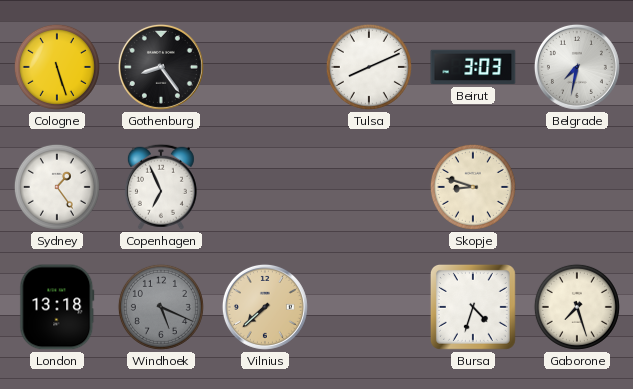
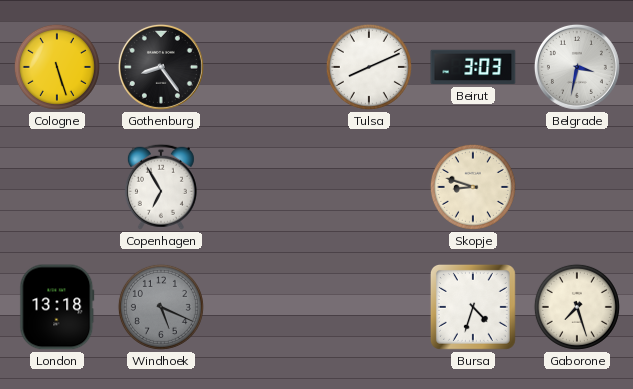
Belgrade: 7:32 -> 3:32
Sydney: 1:24 -> none
Copenhagen: 6:56 -> 6:55
Vilnius: 7:38 -> none
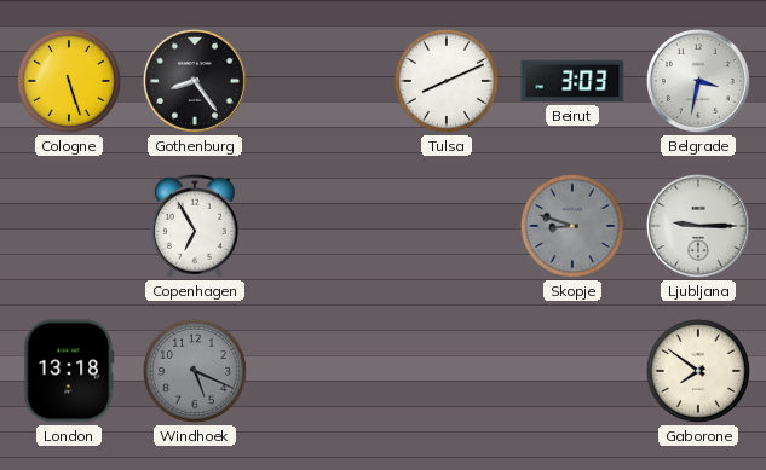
Skopje dial: cream -> grey
Ljubljana: none -> 9:15
Bursa: 4:33 -> none
Gaborone: 7:27 -> 7:51
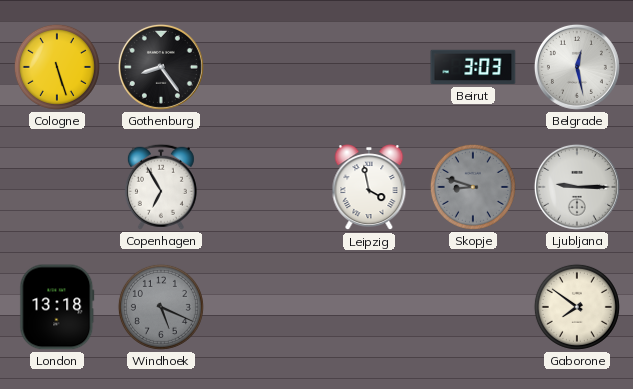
Tulsa: 8:11 -> none
Belgrade: 3:32 -> 12:28
Leipzig: none -> 3:58
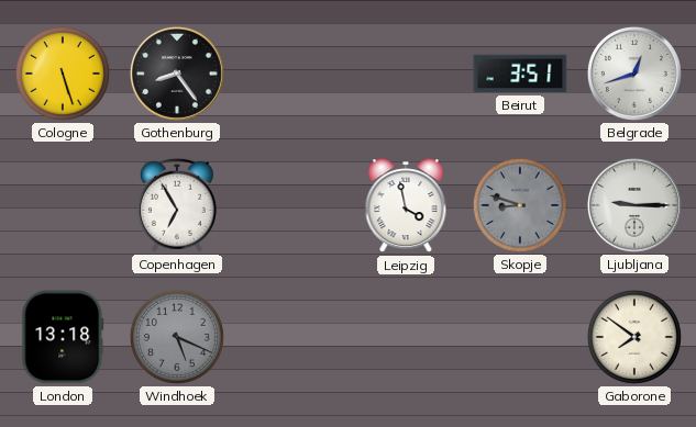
Beirut: 3:03 -> 3:51
Belgrade: 12:28 -> 12:42
